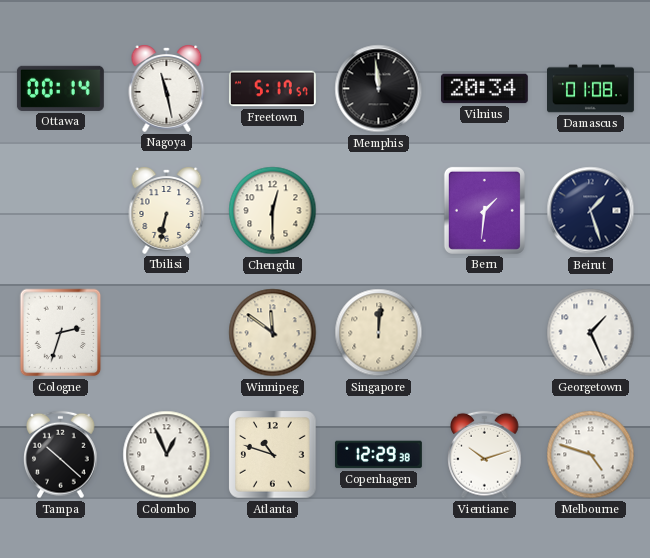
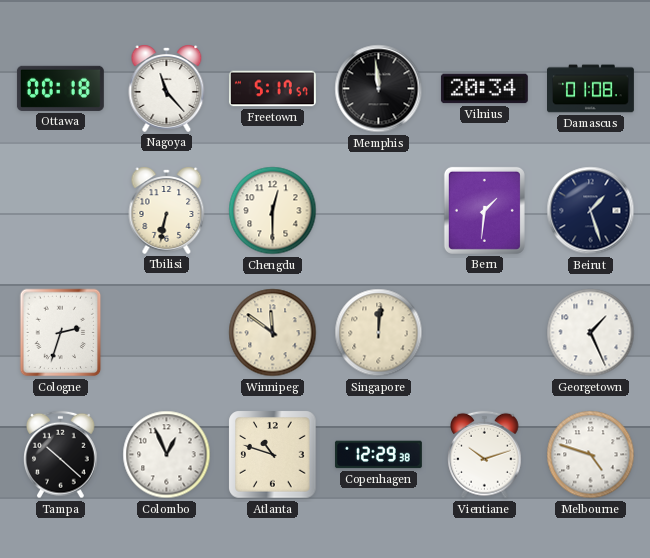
Ottawa: 00:14 -> 00:18
Nagoya: 11:28 -> 11:23
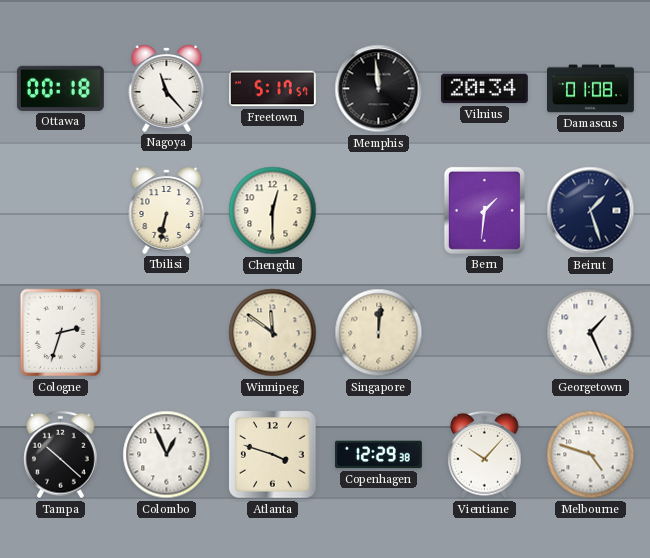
Atlanta: 10:48 -> 3:48
Vientiane: 10:12 -> 10:07
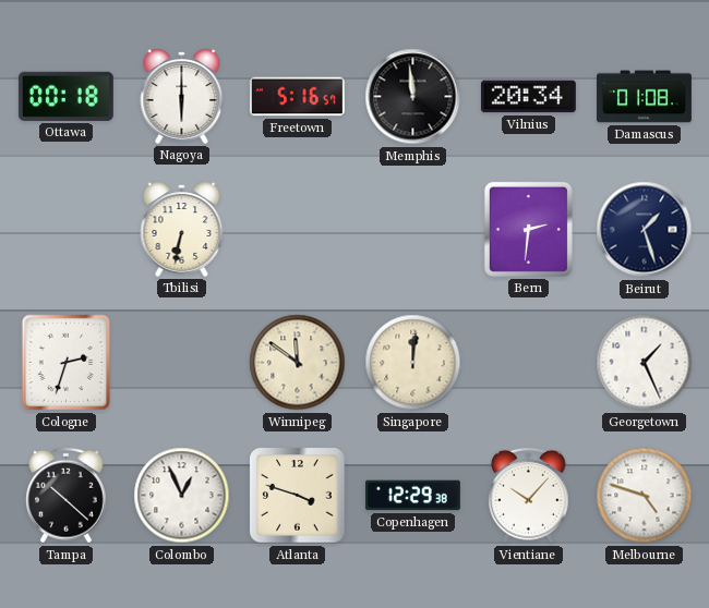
Nagoya: 11:23 -> 6:00
Freetown: 5:17 -> 5:16
Chengdu: 12:30 -> none
Bern: 1:31 -> 2:31
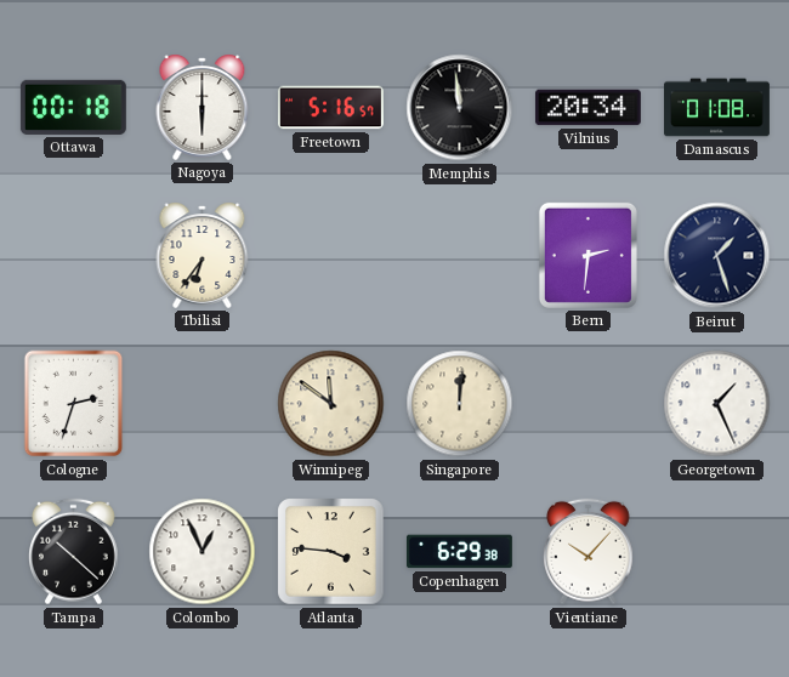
Tbilisi: 6:32 -> 6:36
Atlanta: 3:48 -> 3:46
Copenhagen: 12:29 -> 6:29
Melbourne: 4:48 -> none
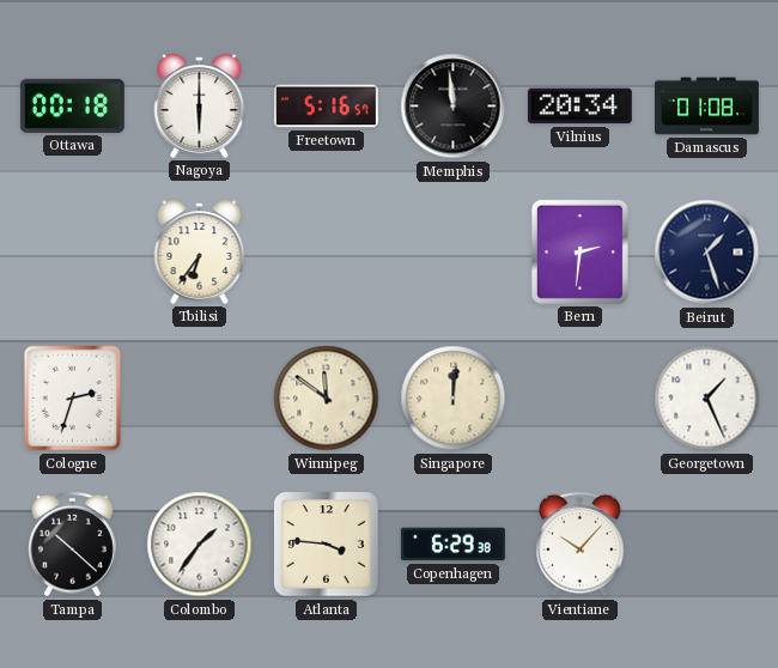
Colombo: 12:56 -> 1:36
